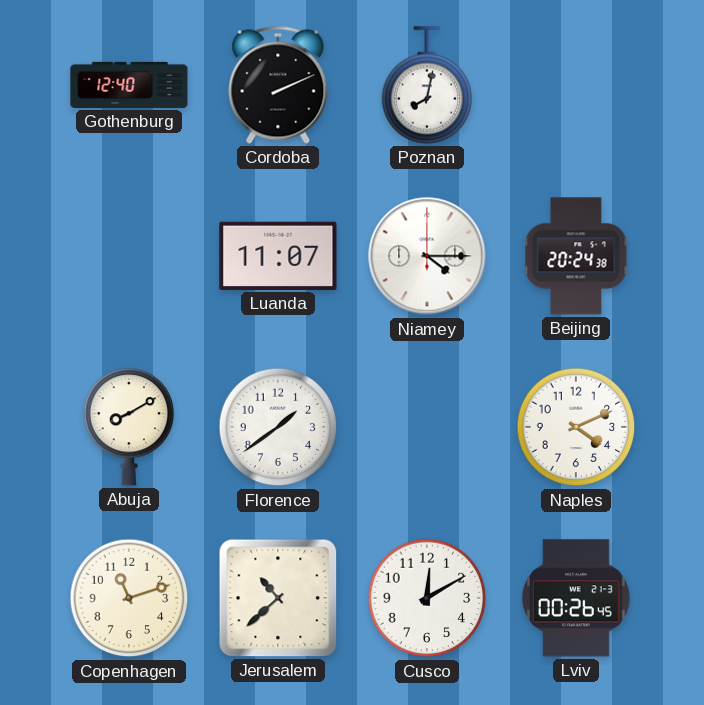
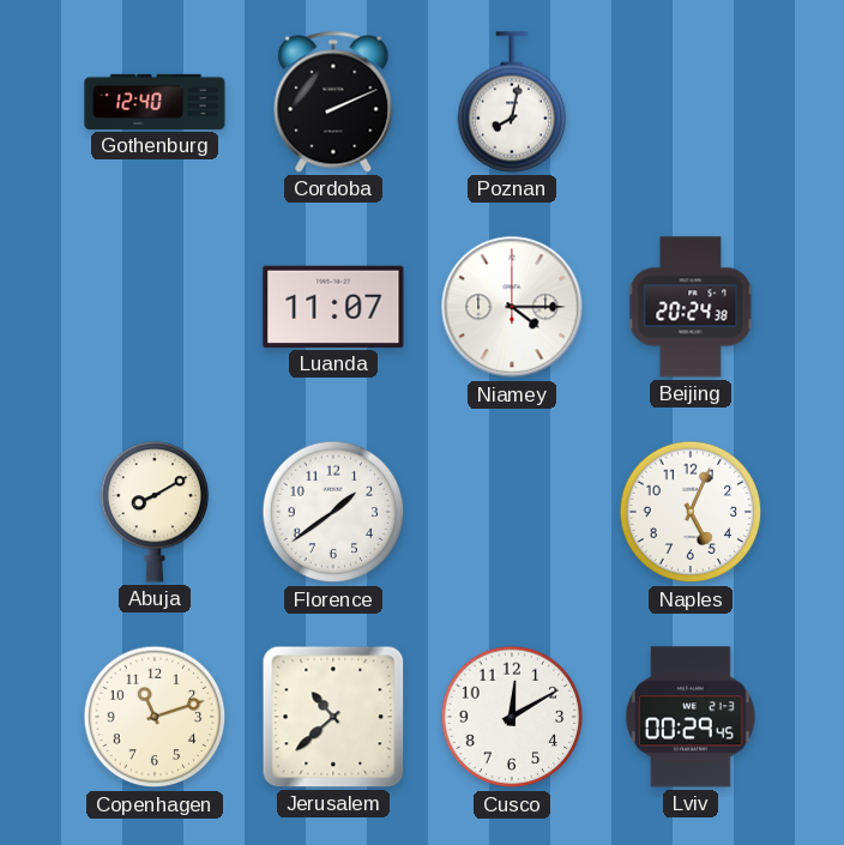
Naples: 4:11 -> 5:04
Lviv: 00:26 -> 00:29
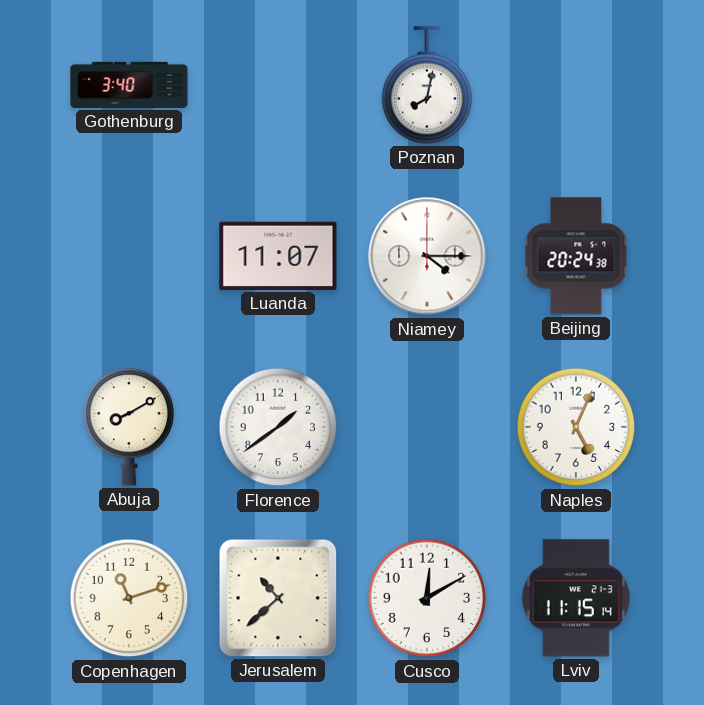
Gothenburg: 12:40 -> 3:40
Cordoba: 2:11 -> none
Lviv: 00:29 -> 11:15
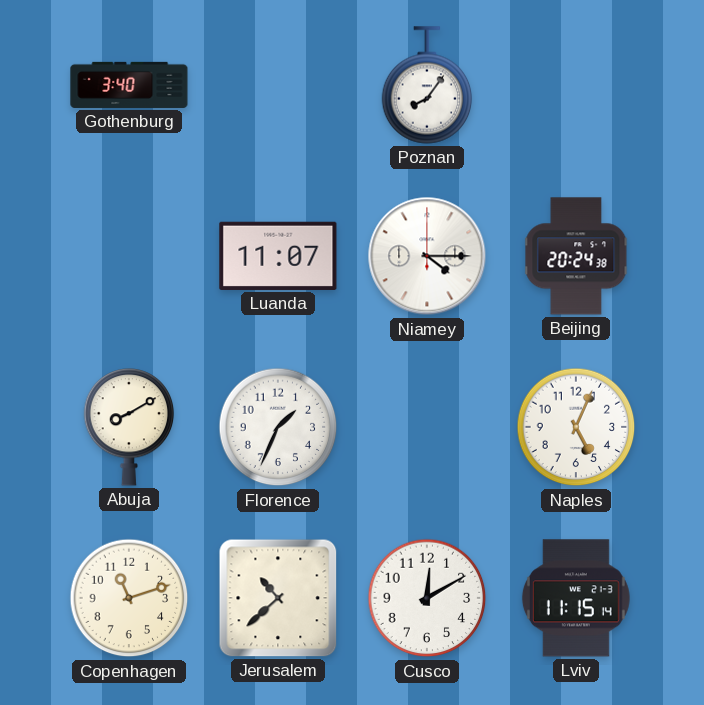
Poznan: 8:02 -> 8:06
Florence: 1:39 -> 1:34
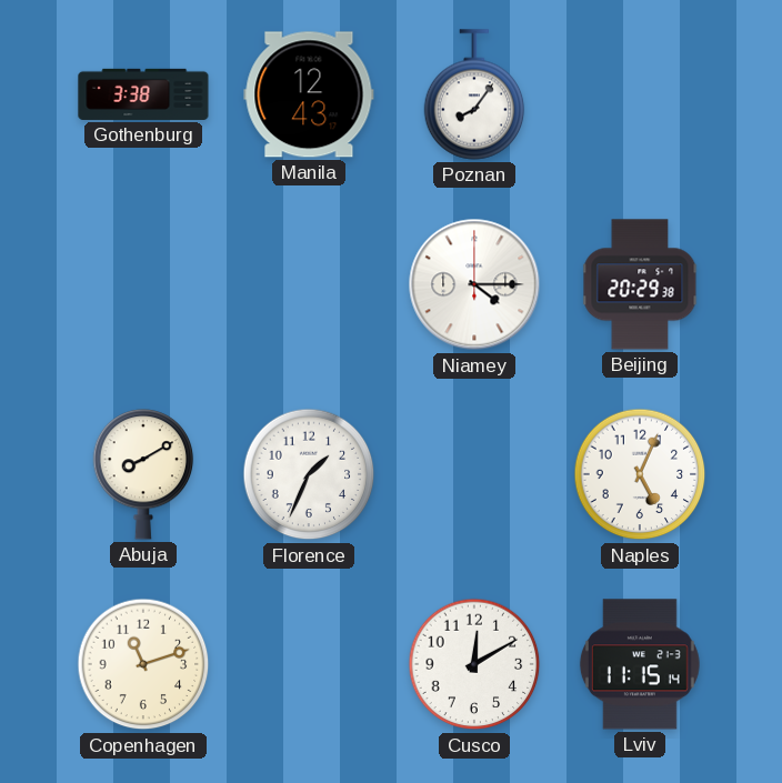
Gothenburg: 3:40 -> 3:38
Manila: none -> 12:43
Luanda: 11:07 -> none
Beijing: 20:24 -> 20:29
Jerusalem: 10:38 -> none
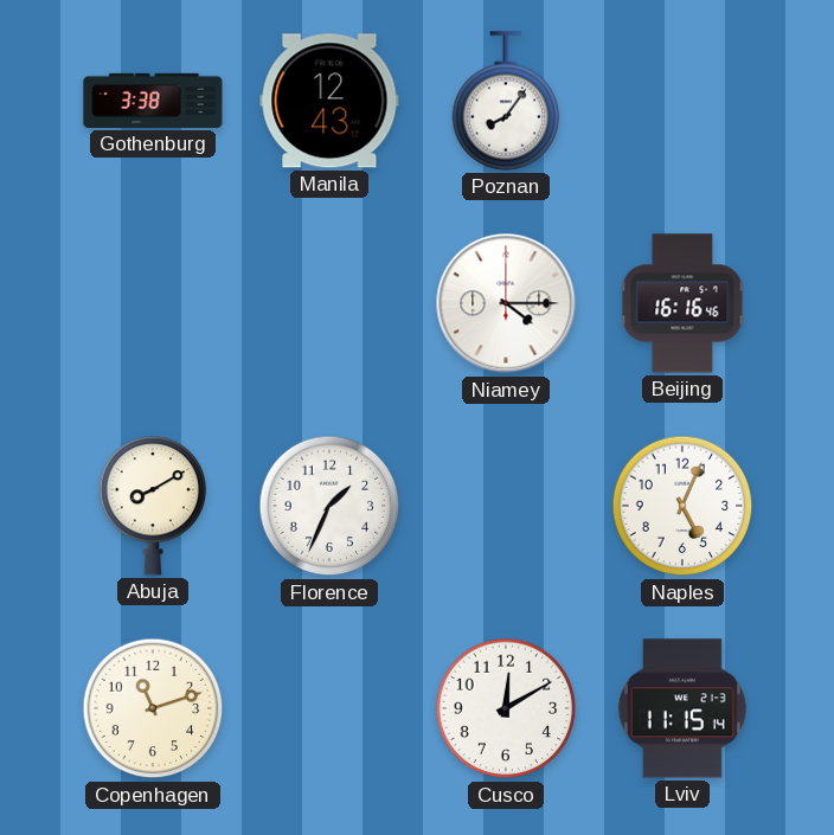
Beijing: 20:29 -> 16:16
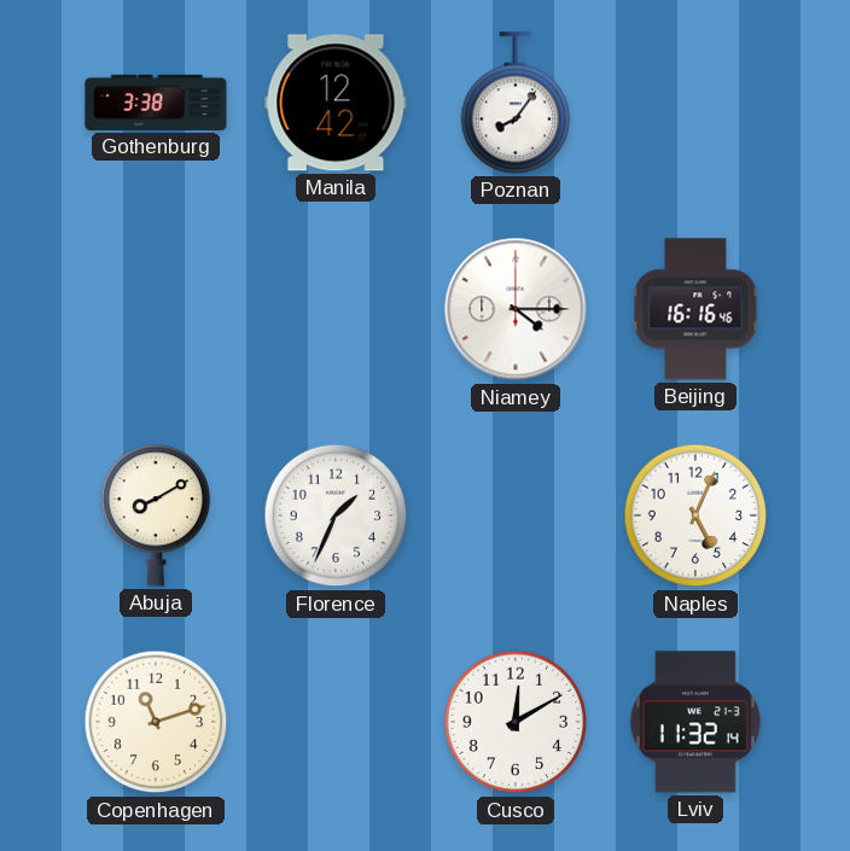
Manila: 12:43 -> 12:42
Lviv: 11:15 -> 11:32
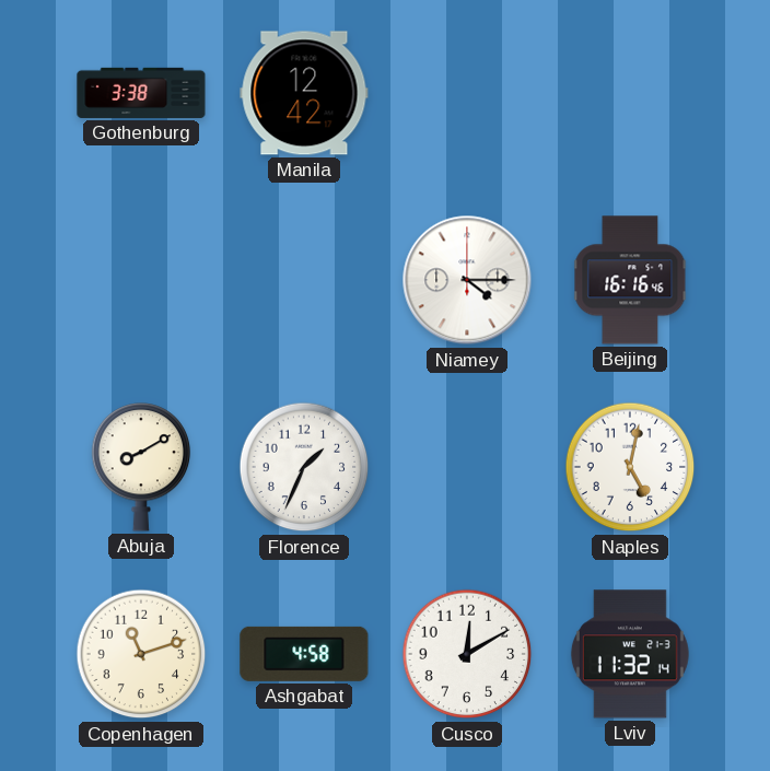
Poznan: 8:06 -> none
Naples: 5:04 -> 5:02
Ashgabat: none -> 4:58
